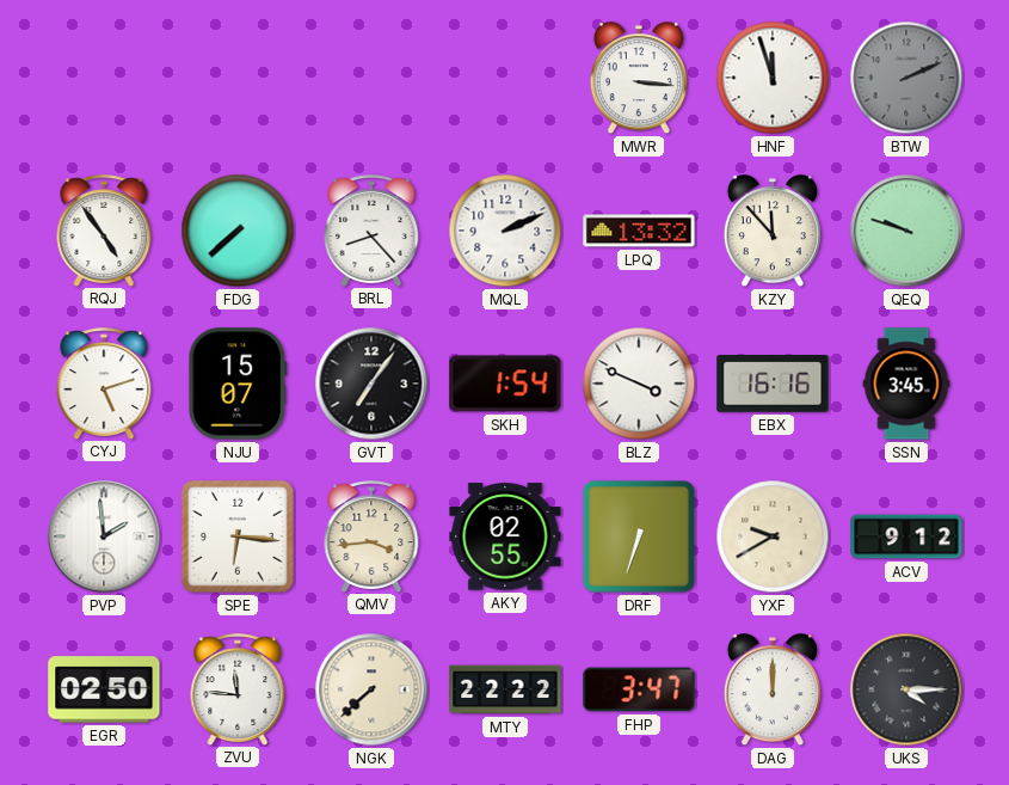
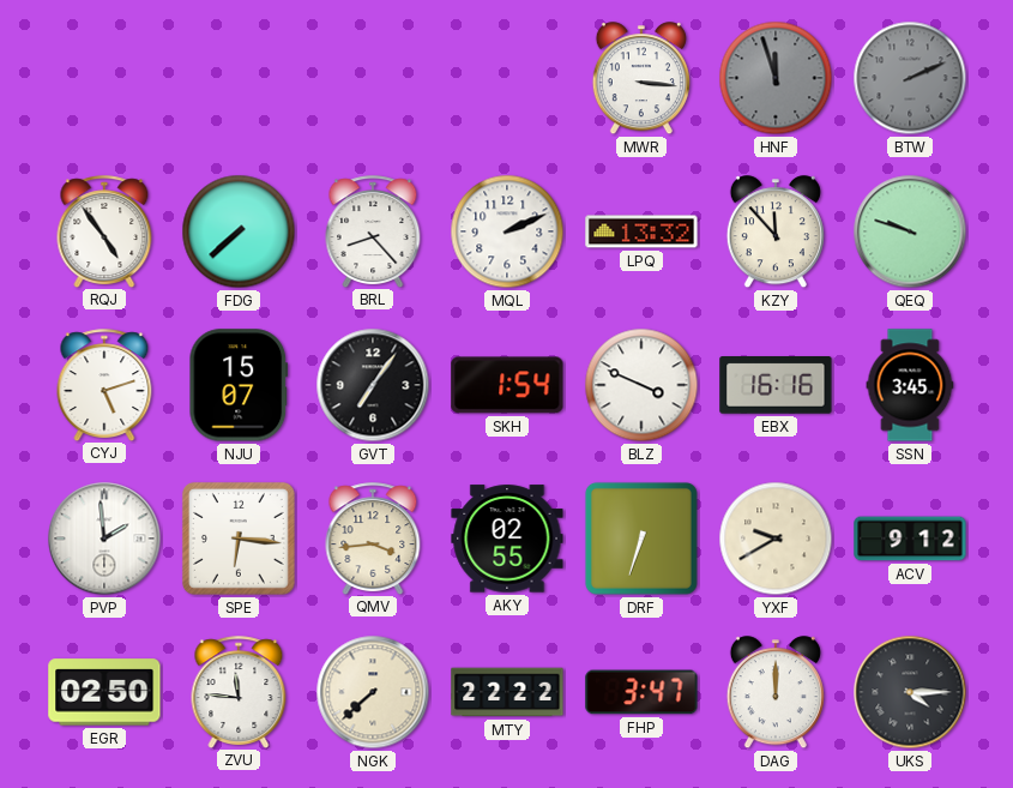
HNF dial: white -> grey
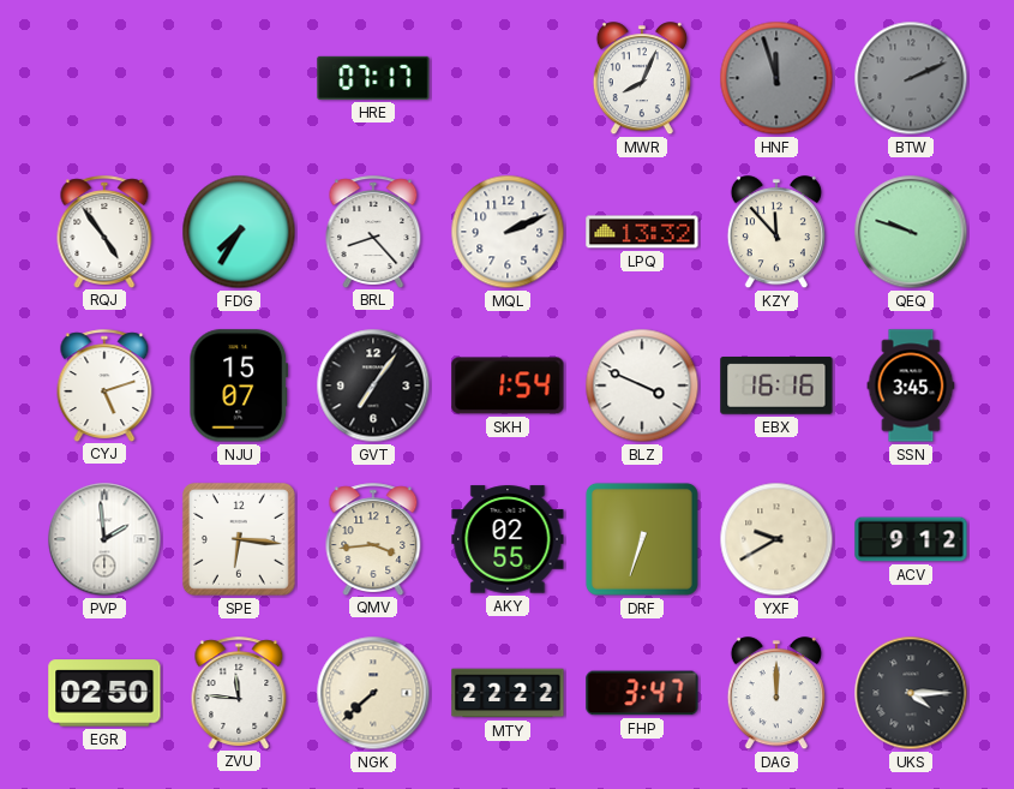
HRE: none -> 07:17
MWR: 3:16 -> 8:04
FDG: 7:38 -> 7:35
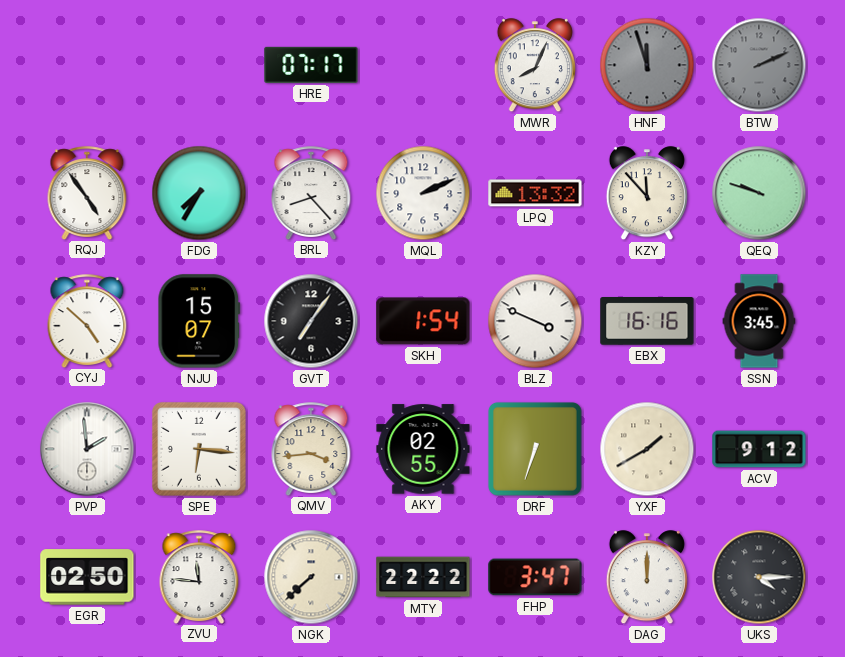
CYJ: 5:12 -> 4:52
YXF: 9:40 -> 1:40
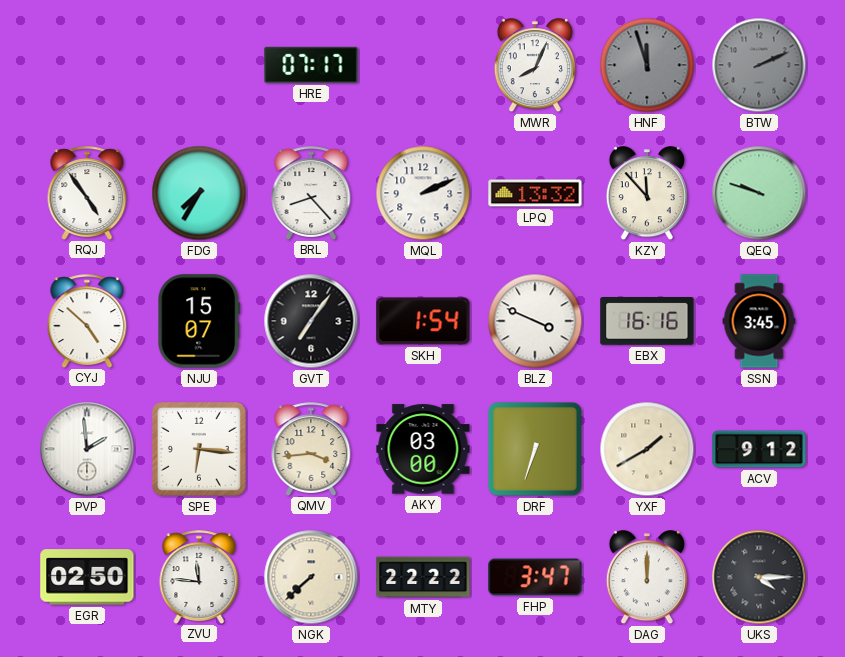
AKY: 02:55 -> 03:00
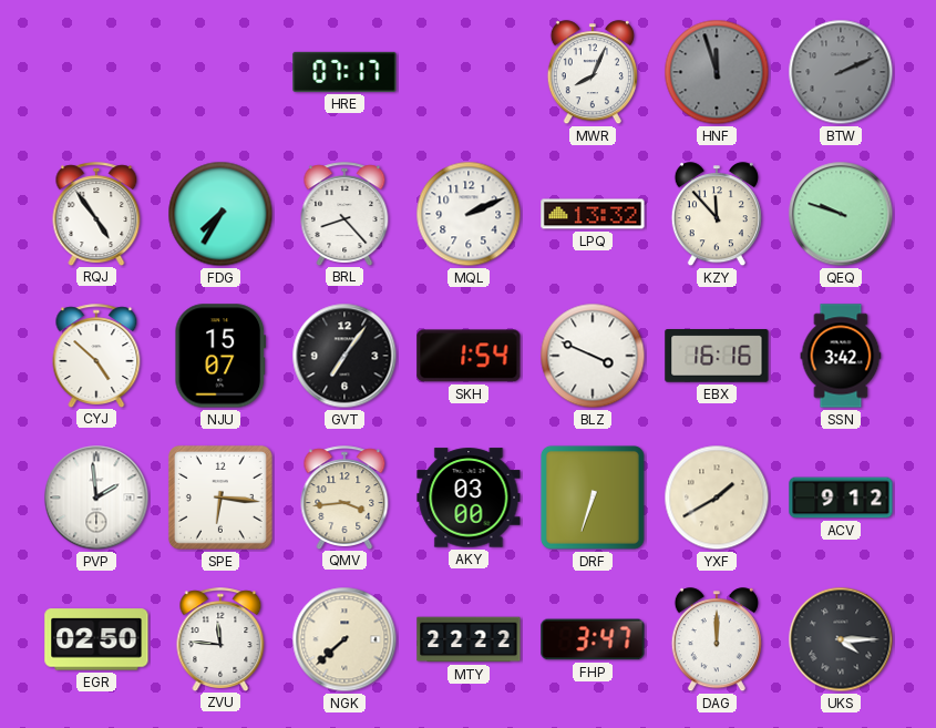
SSN: 3:45 -> 3:42
